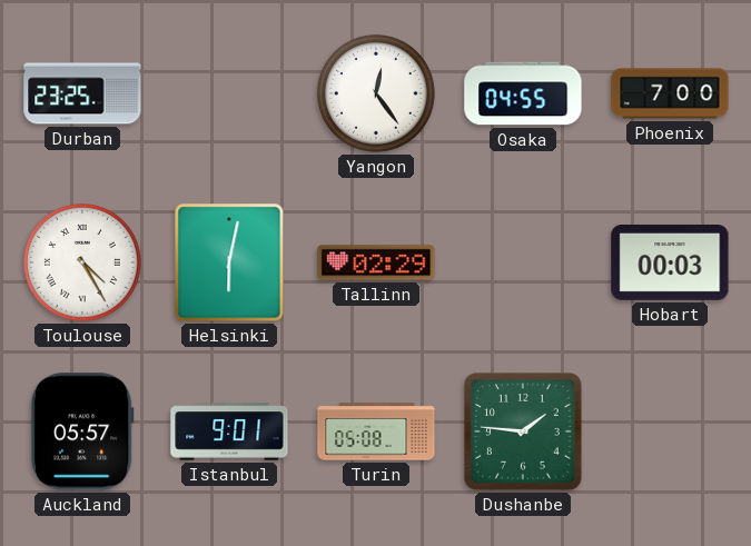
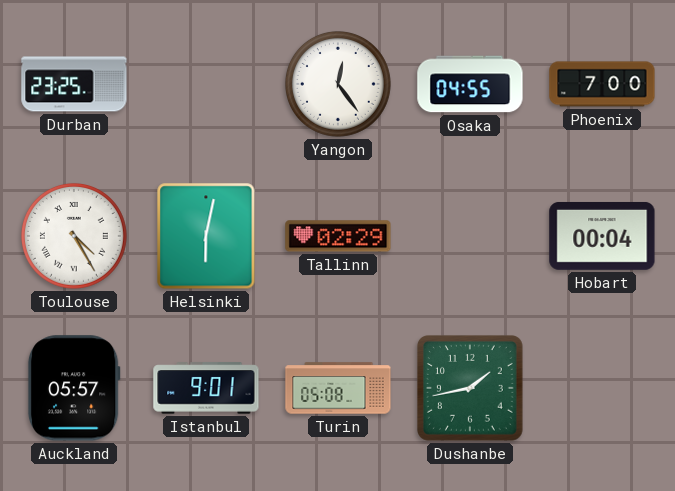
Hobart: 00:03 -> 00:04
Dushanbe: 1:46 -> 1:43
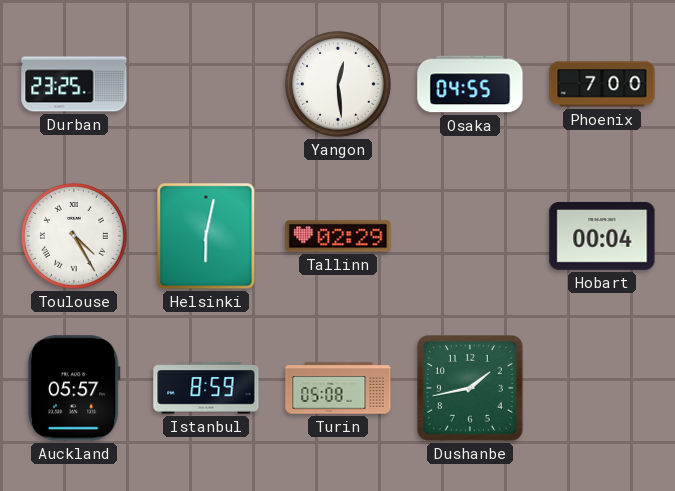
Yangon: 12:24 -> 12:29
Istanbul: 9:01 -> 8:59
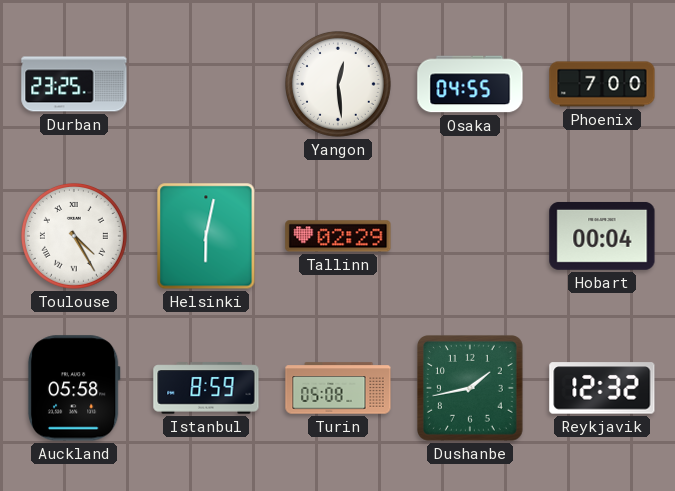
Auckland: 05:57 -> 05:58
Reykjavik: none -> 12:32
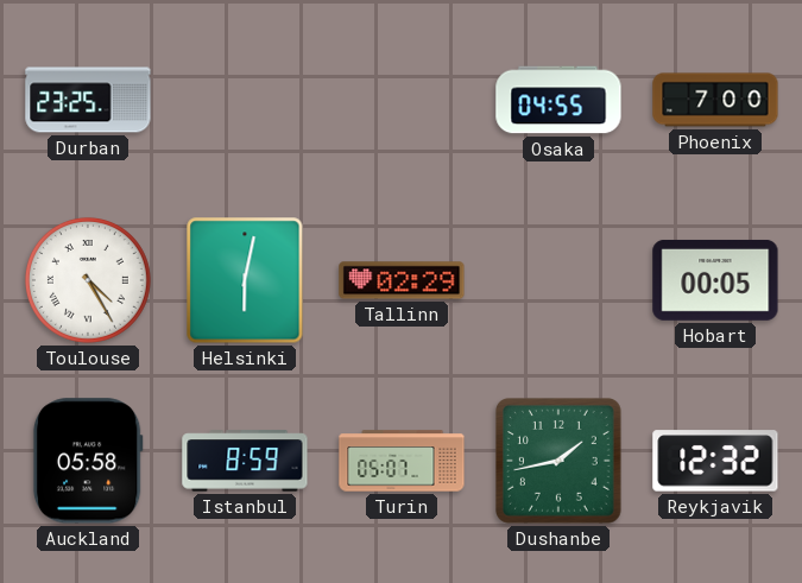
Yangon: 12:29 -> none
Hobart: 00:04 -> 00:05
Turin: 05:08 -> 05:07
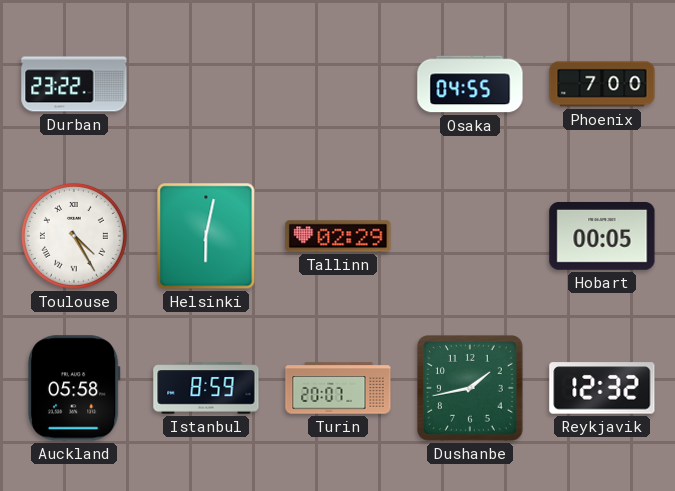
Durban: 23:25 -> 23:22
Turin: 05:07 -> 20:07
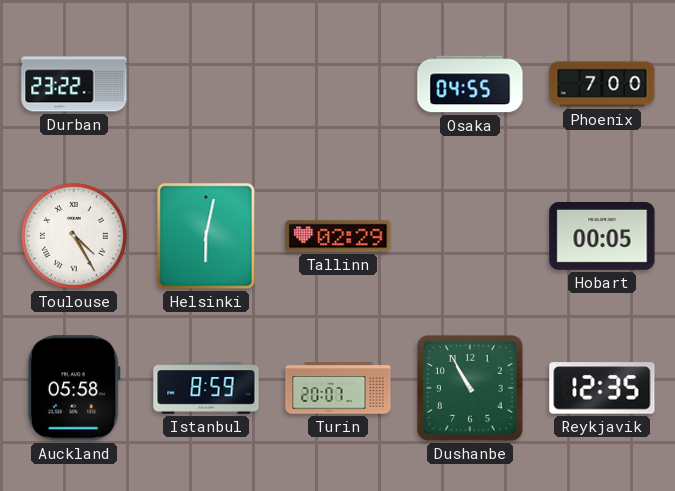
Dushanbe: 1:43 -> 10:55
Reykjavik: 12:32 -> 12:35
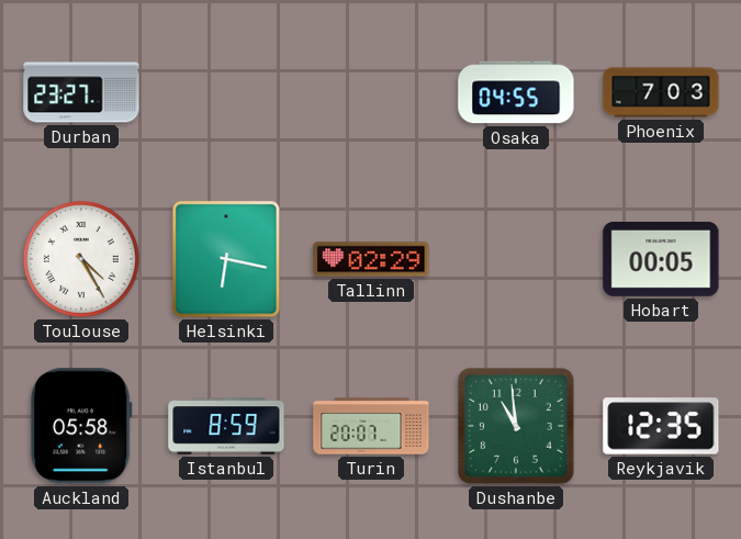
Durban: 23:22 -> 23:27
Phoenix: 7:00 -> 7:03
Helsinki: 6:02 -> 6:17
Dushanbe: 10:55 -> 10:59
